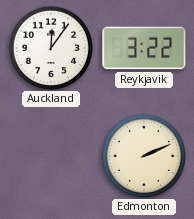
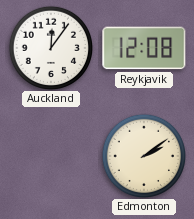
Reykjavik: 3:22 -> 12:08
Edmonton: 2:11 -> 2:09
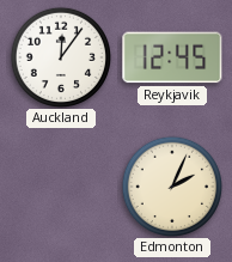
Reykjavik: 12:08 -> 12:45
Edmonton: 2:09 -> 2:04
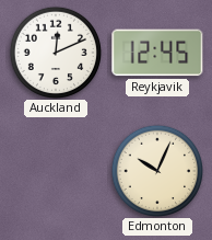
Auckland: 12:06 -> 12:11
Edmonton: 2:04 -> 10:04
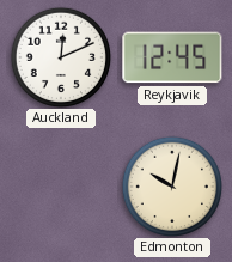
Edmonton: 10:04 -> 10:02
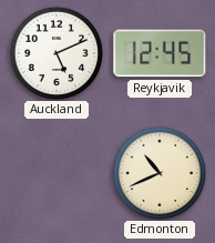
Auckland: 12:11 -> 5:11
Edmonton: 10:02 -> 10:41
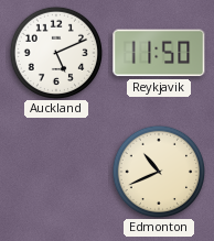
Reykjavik: 12:45 -> 11:50
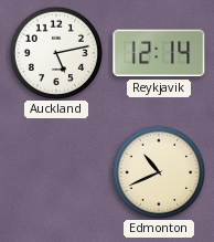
Auckland: 5:11 -> 5:13
Reykjavik: 11:50 -> 12:14
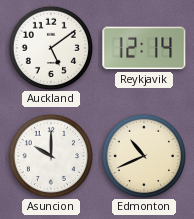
Auckland: 5:13 -> 5:09
Asuncion: none -> 10:00
